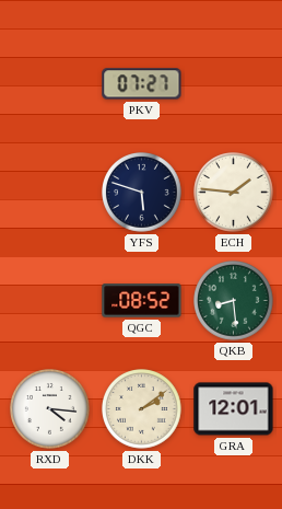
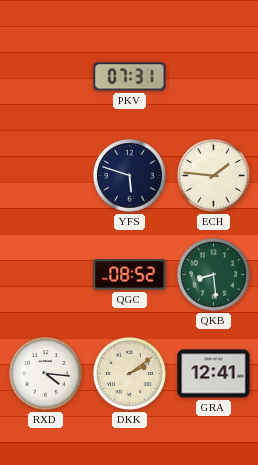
PKV: 07:27 -> 07:31
GRA: 12:01 -> 12:41
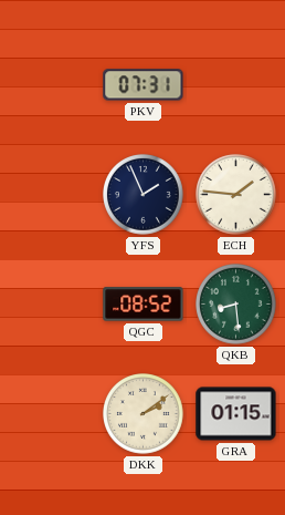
YFS: 5:48 -> 1:56
RXD: 4:16 -> none
GRA: 12:41 -> 01:15
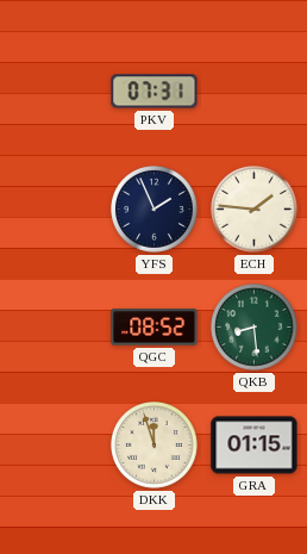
DKK: 2:09 -> 11:57
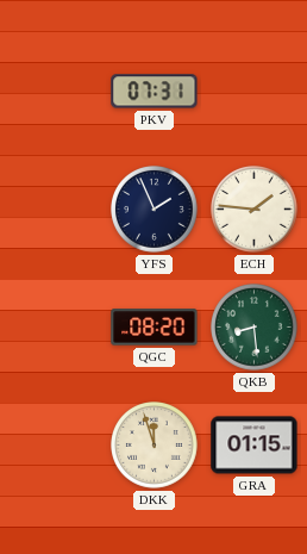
QGC: 08:52 -> 08:20
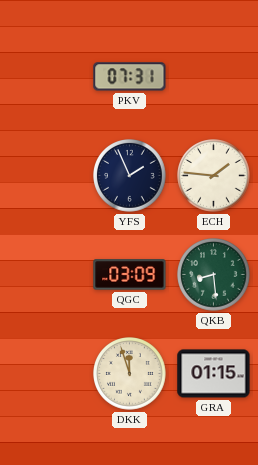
QGC: 08:20 -> 03:09
